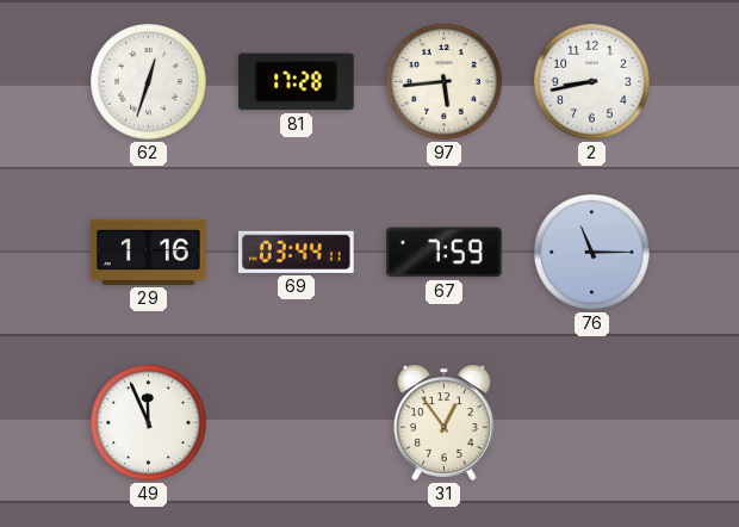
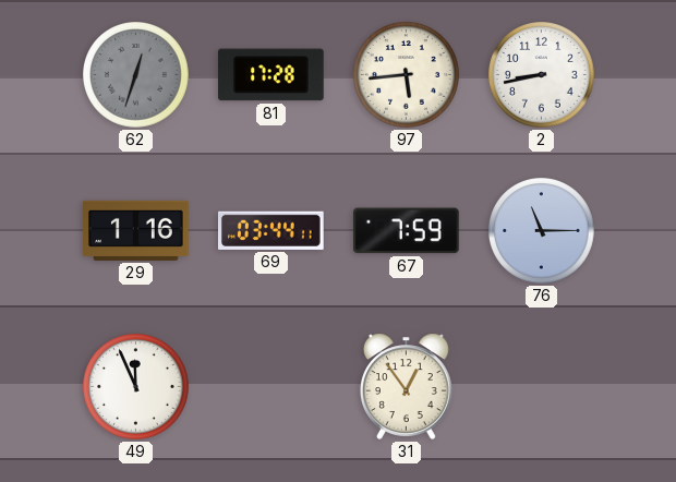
62 dial: white -> grey
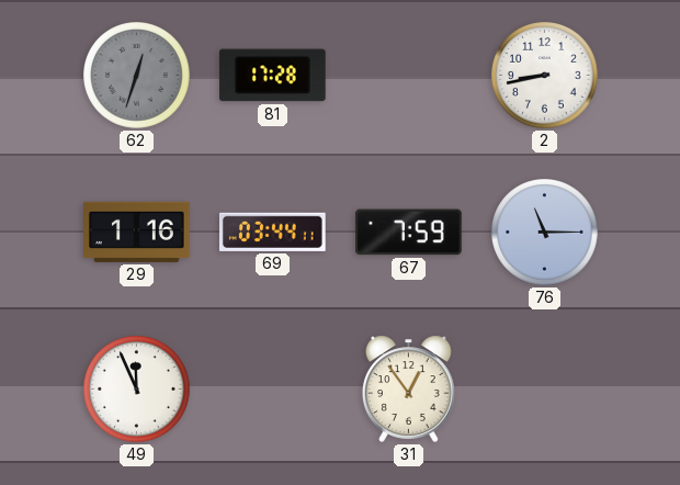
97: 5:44 -> none
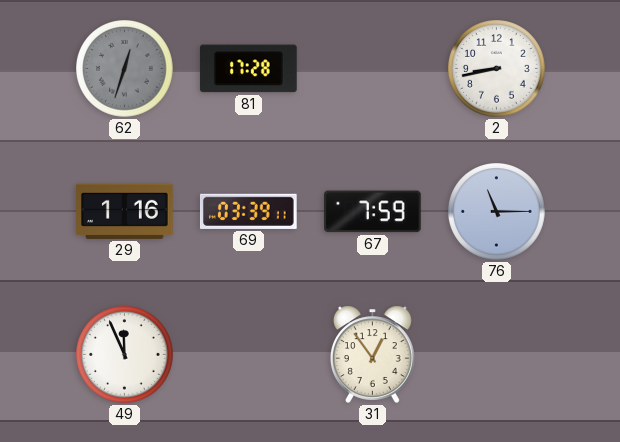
69: 03:44 -> 03:39
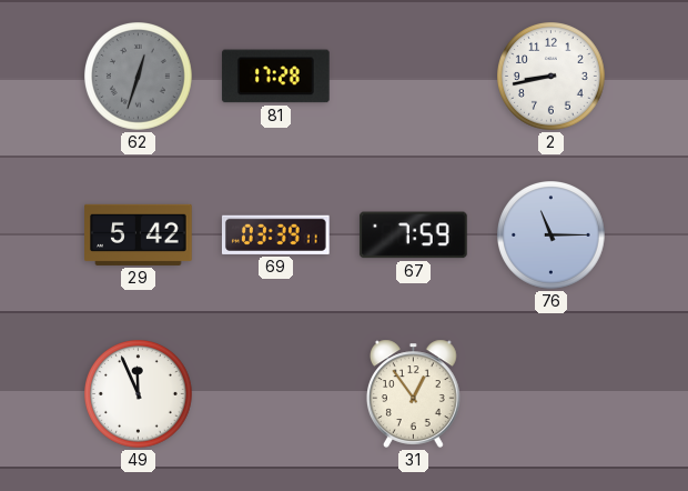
29: 1:16 -> 5:42
